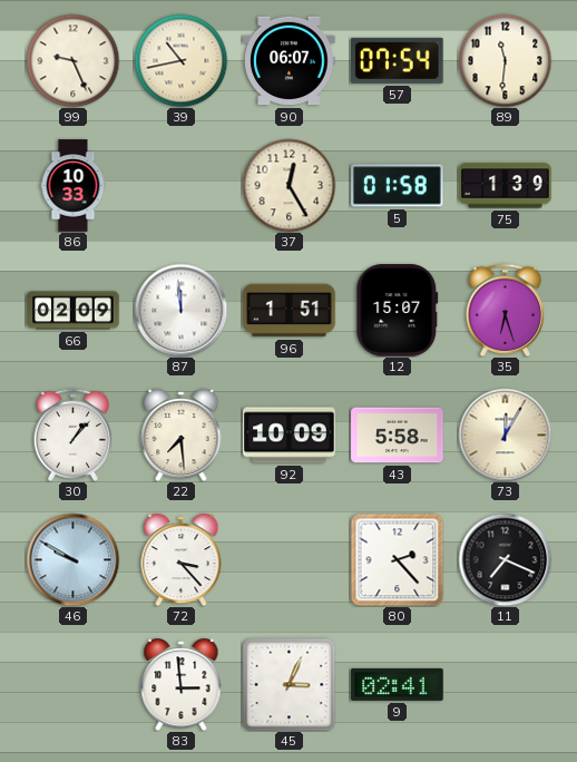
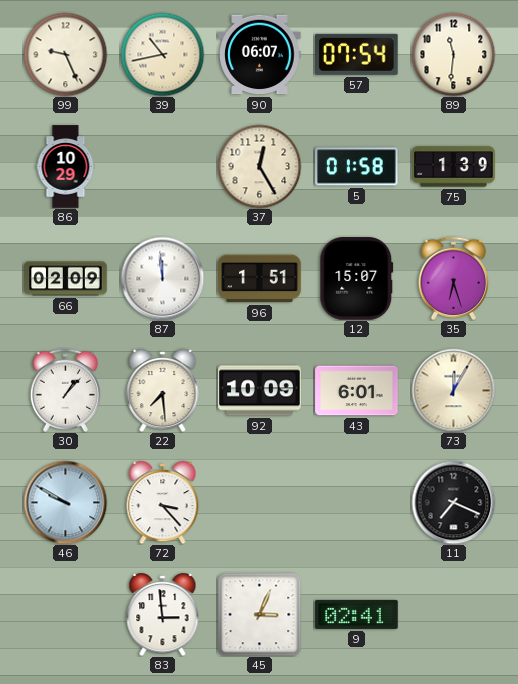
86: 10:33 -> 10:29
43: 5:58 -> 6:01
80: 2:23 -> none
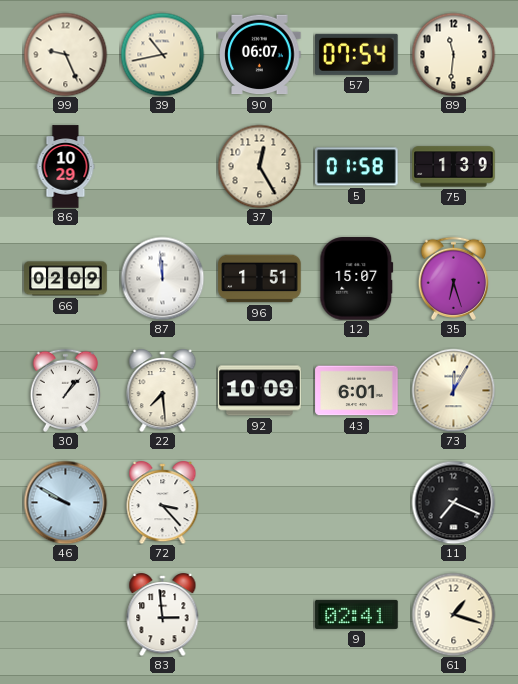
45: 3:04 -> none
61: none -> 1:18
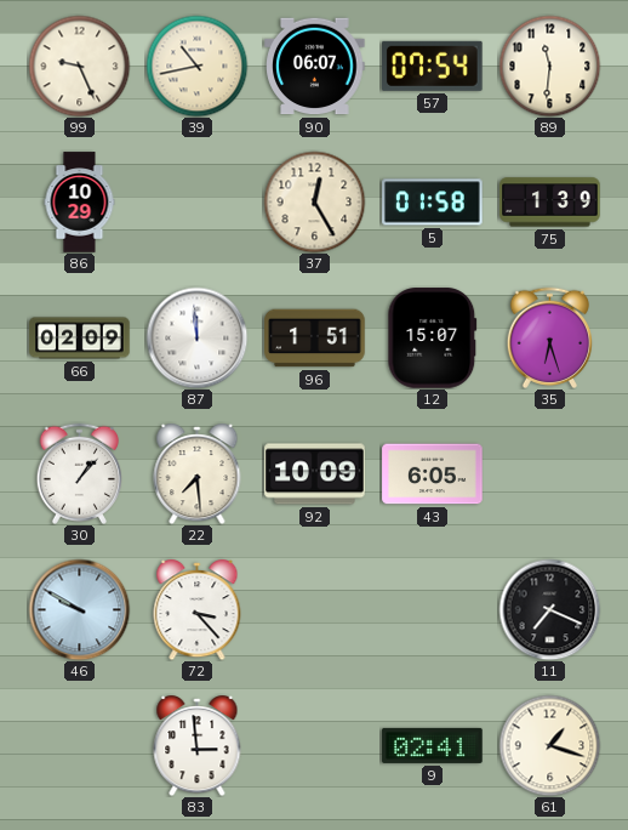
43: 6:01 -> 6:05
73: 12:05 -> none
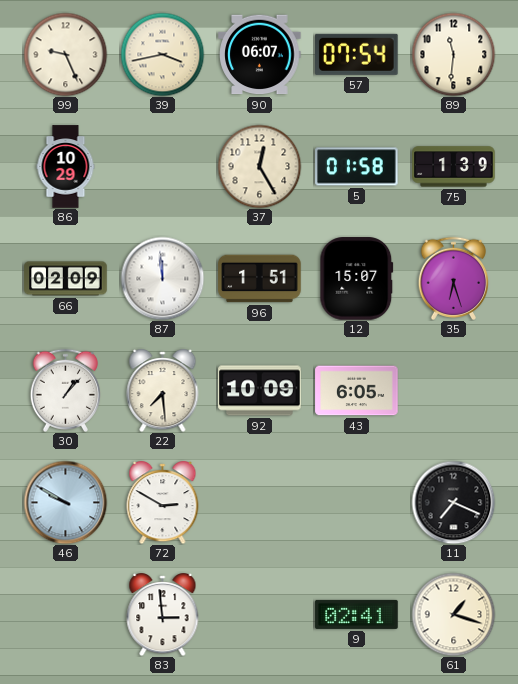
39: 10:43 -> 3:43
72: 3:23 -> 2:50
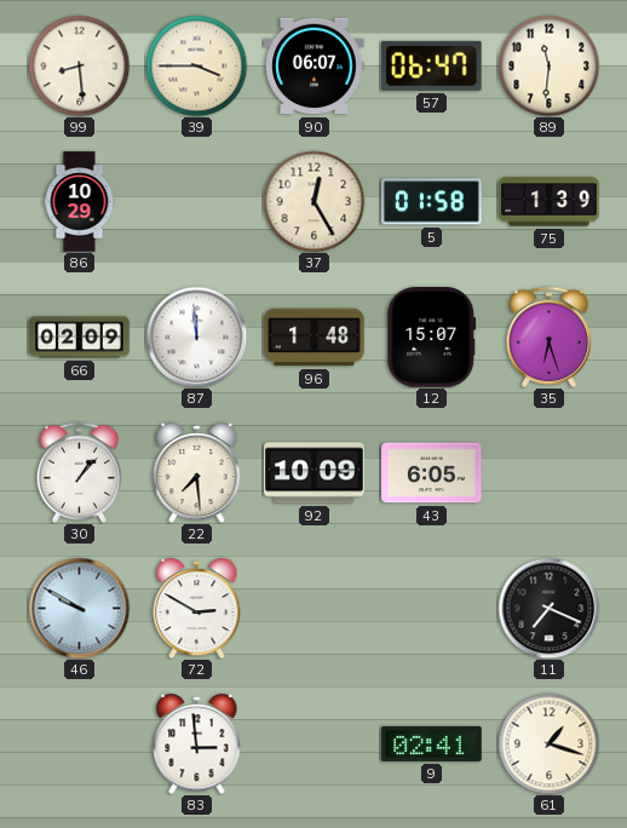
99: 9:26 -> 8:29
39: 3:43 -> 3:45
57: 07:54 -> 06:47
96: 1:51 -> 1:48
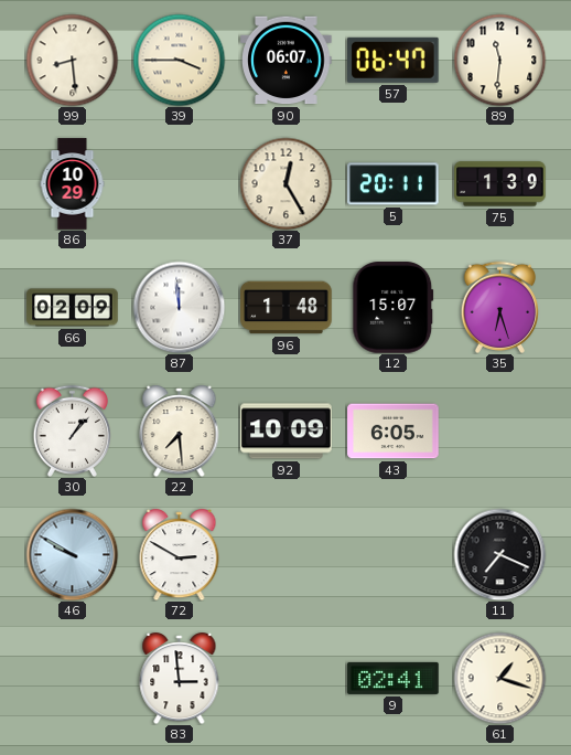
5: 01:58 -> 20:11
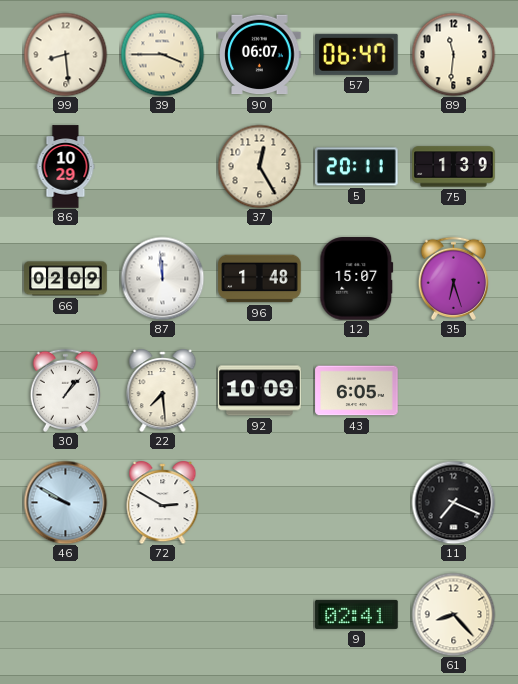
83: 2:59 -> none
61: 1:18 -> 8:23
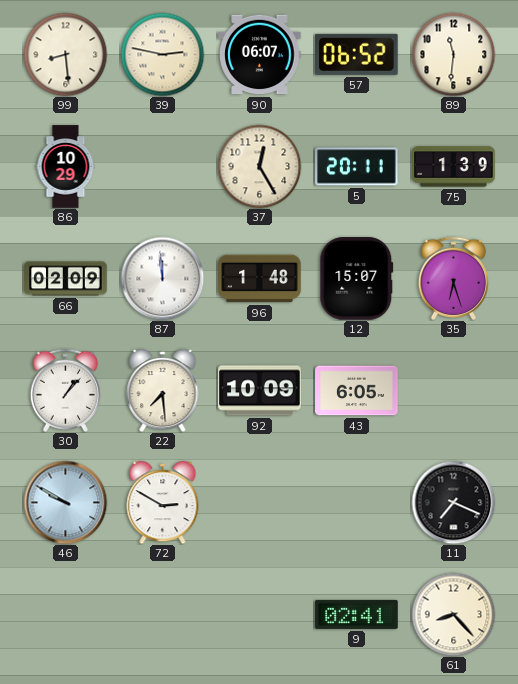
39: 3:45 -> 2:47
57: 06:47 -> 06:52
